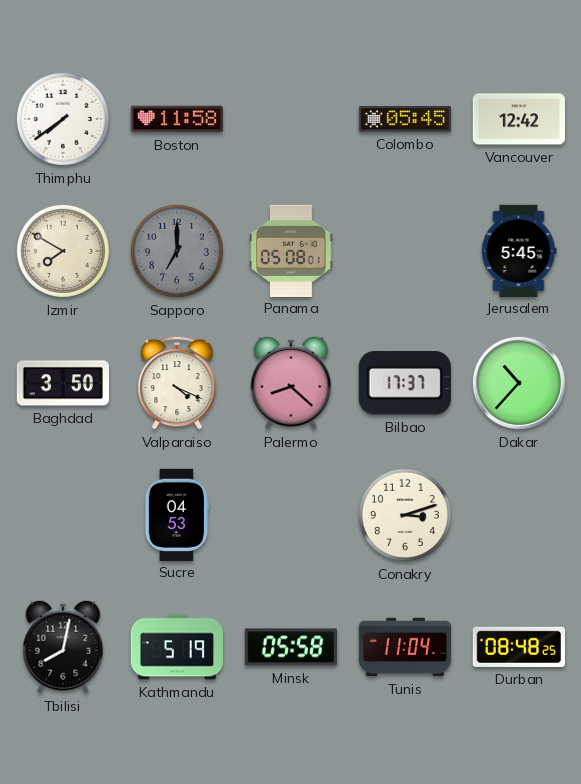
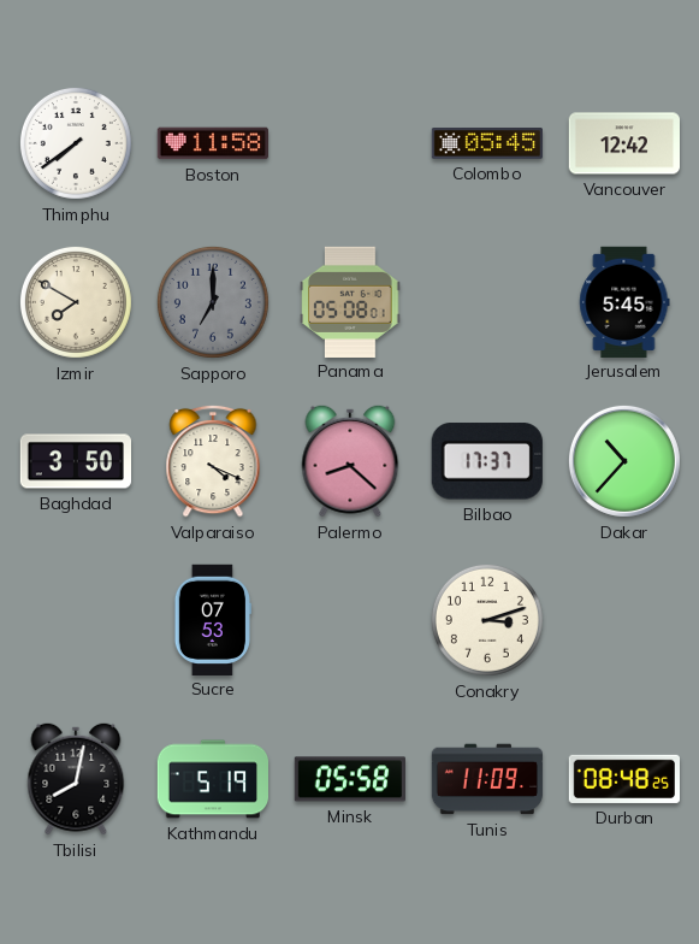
Sucre: 04:53 -> 07:53
Tunis: 11:04 -> 11:09
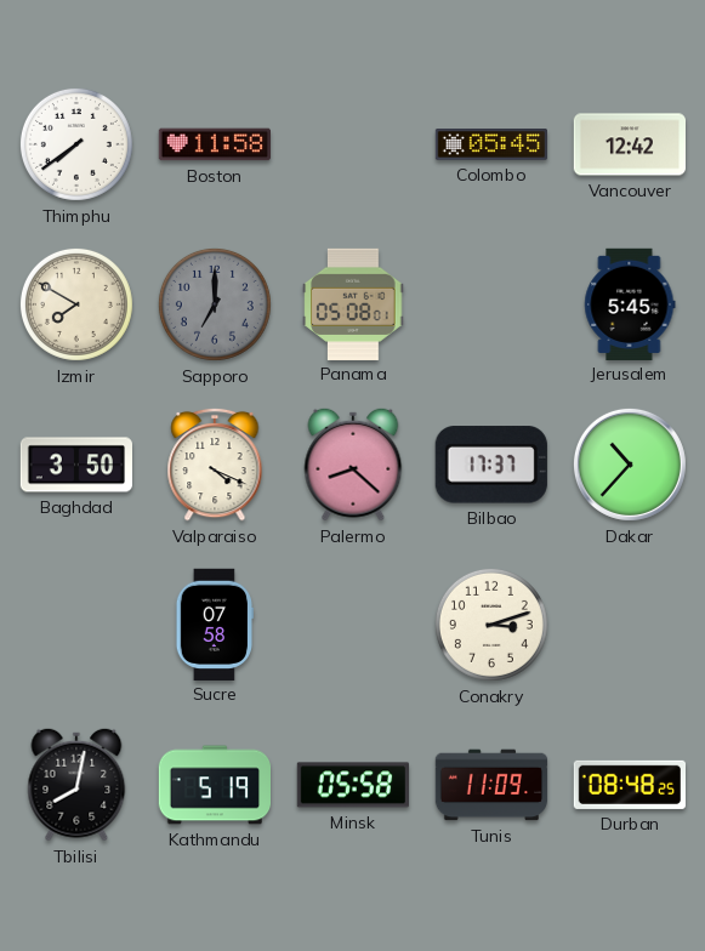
Sucre: 07:53 -> 07:58
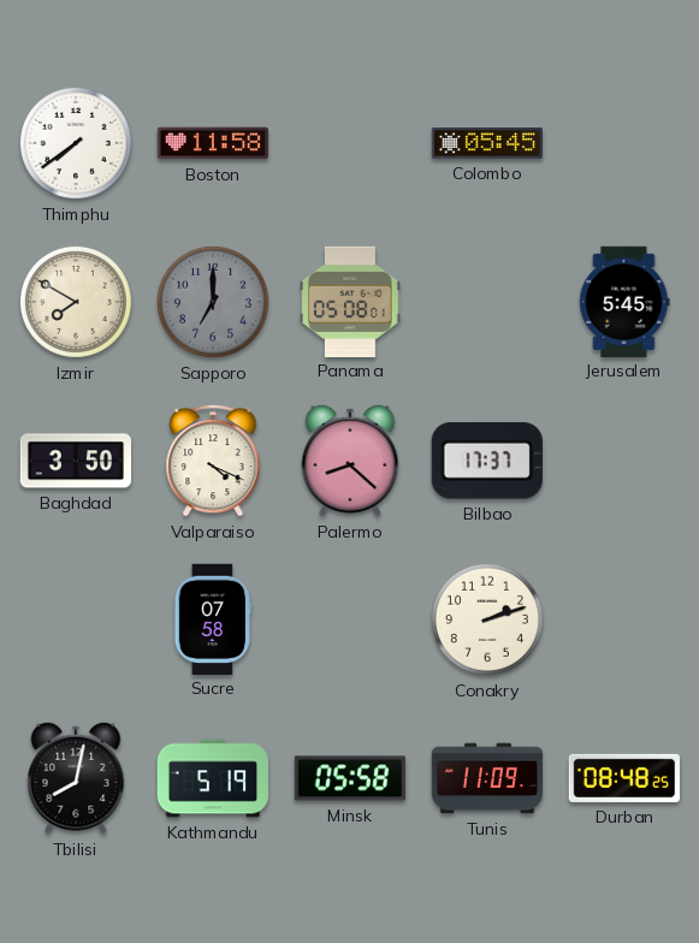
Vancouver: 12:42 -> none
Dakar: 10:37 -> none
Conakry: 3:12 -> 2:12
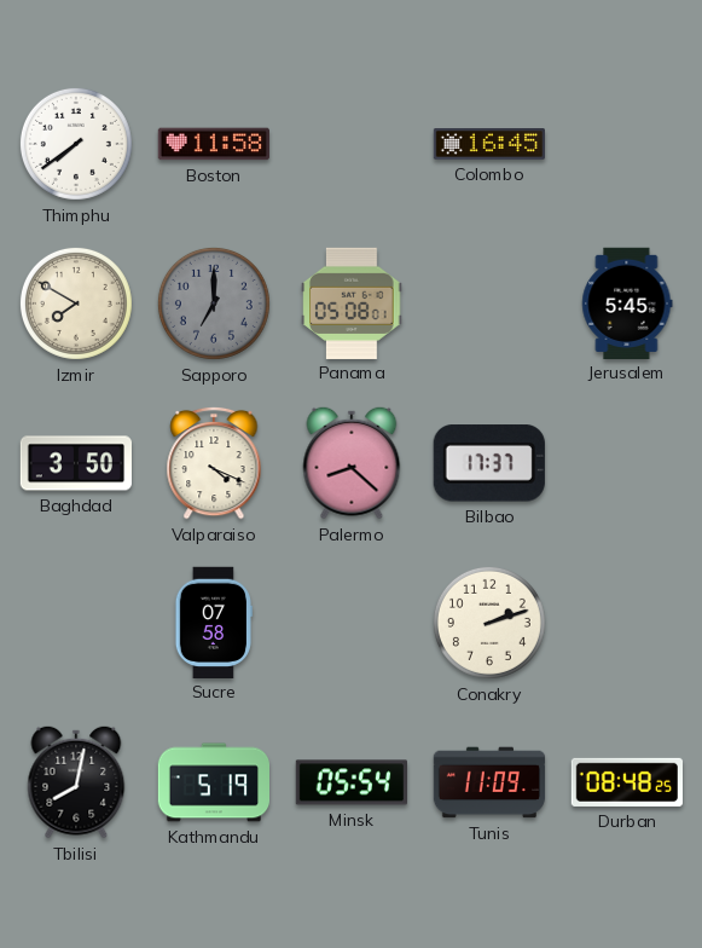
Colombo: 05:45 -> 16:45
Minsk: 05:58 -> 05:54
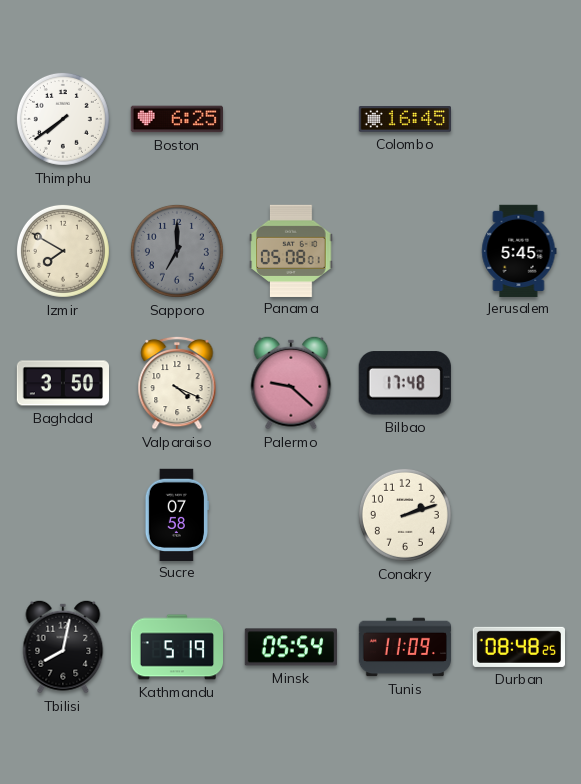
Boston: 11:58 -> 6:25
Palermo: 8:22 -> 9:22
Bilbao: 17:37 -> 17:48
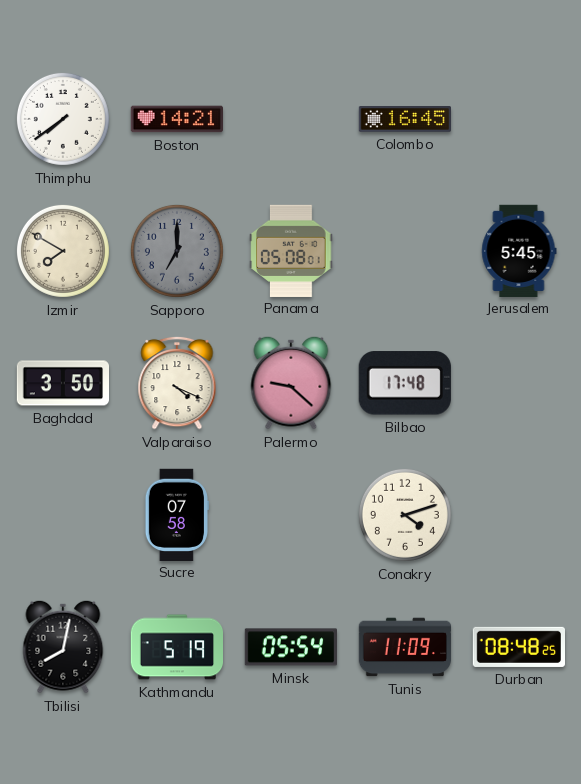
Boston: 6:25 -> 14:21
Conakry: 2:12 -> 4:12
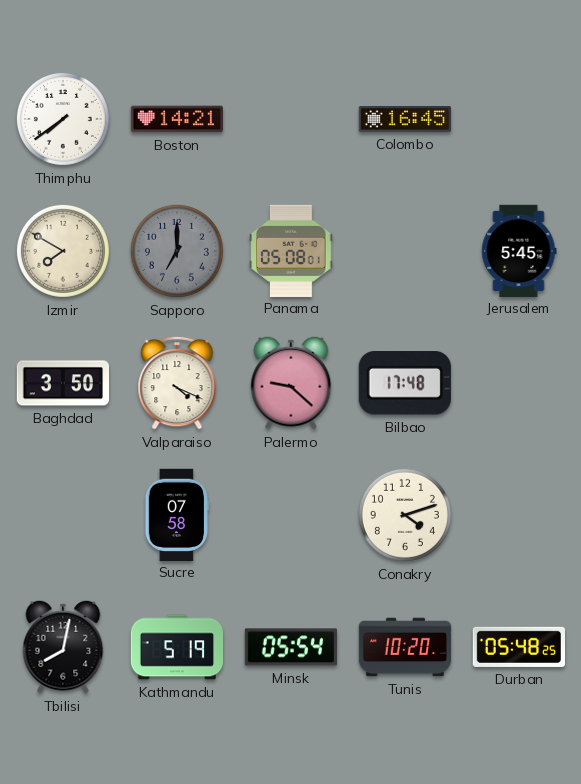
Tunis: 11:09 -> 10:20
Durban: 08:48 -> 05:48
